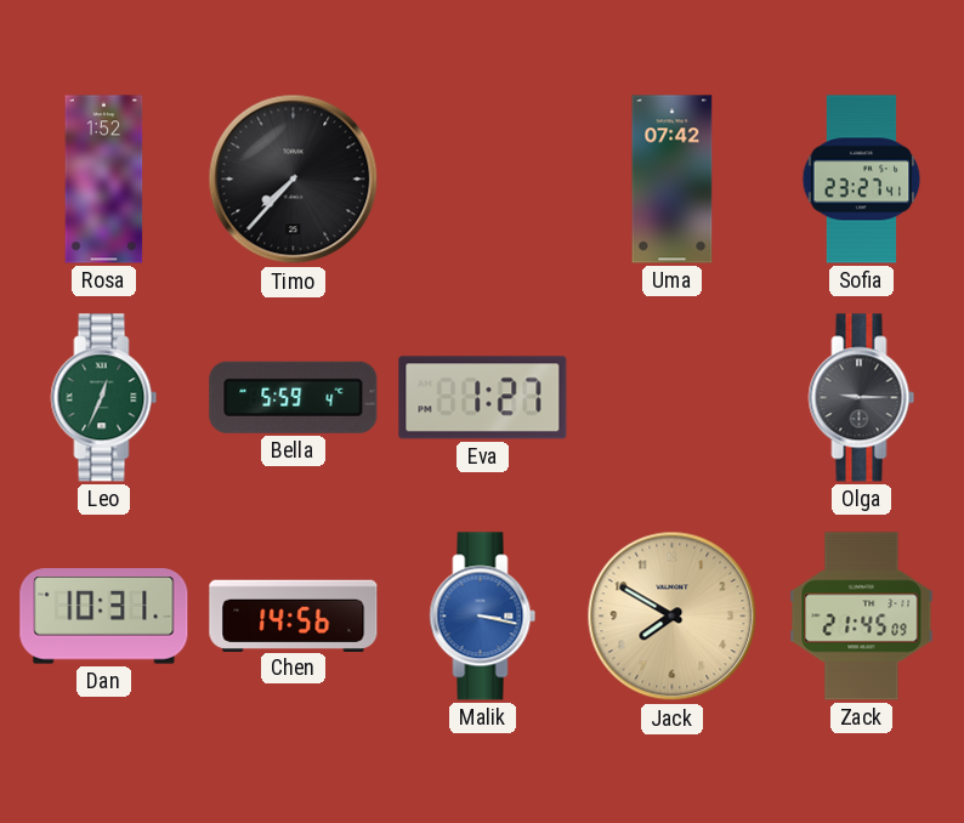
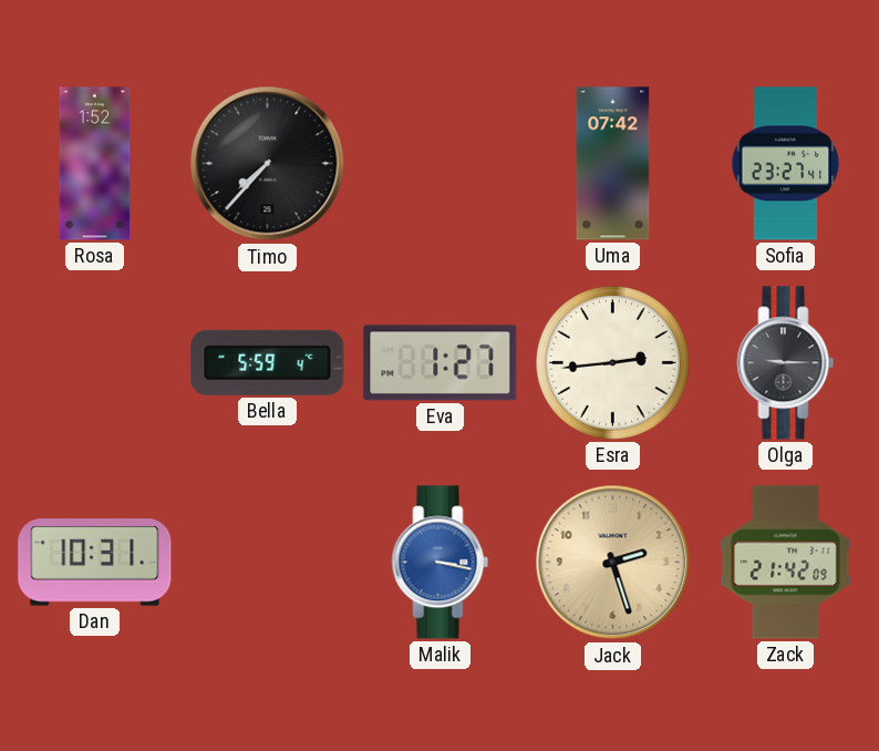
Leo: 12:34 -> none
Esra: none -> 2:44
Chen: 14:56 -> none
Jack: 7:50 -> 2:27
Zack: 21:45 -> 21:42
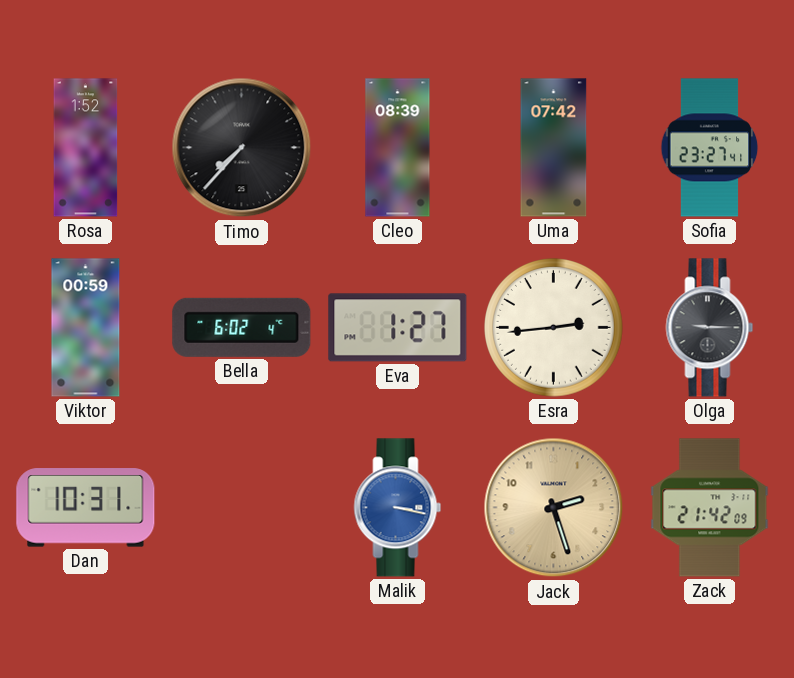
Cleo: none -> 08:39
Viktor: none -> 00:59
Bella: 5:59 -> 6:02
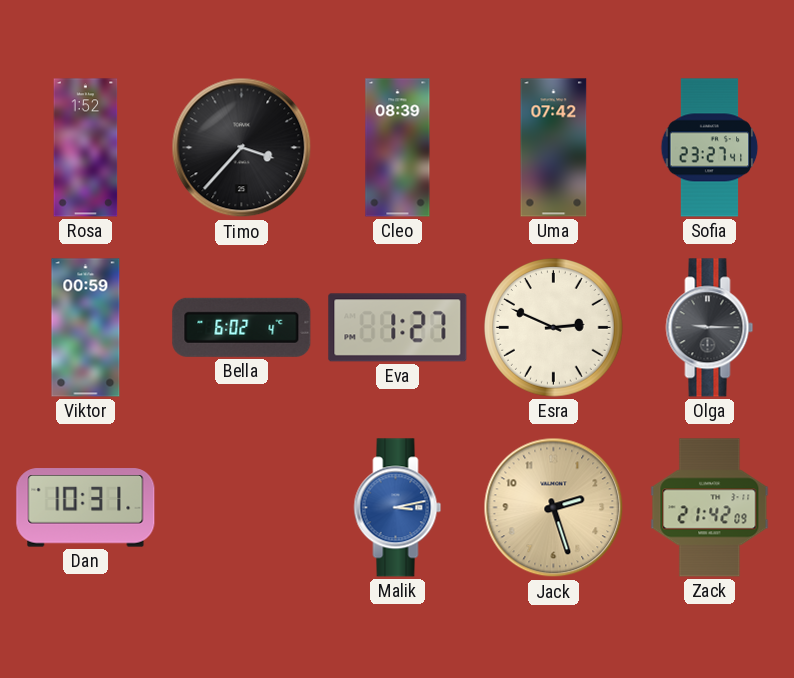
Timo: 7:37 -> 3:37
Esra: 2:44 -> 2:49
Malik: 3:17 -> 3:13
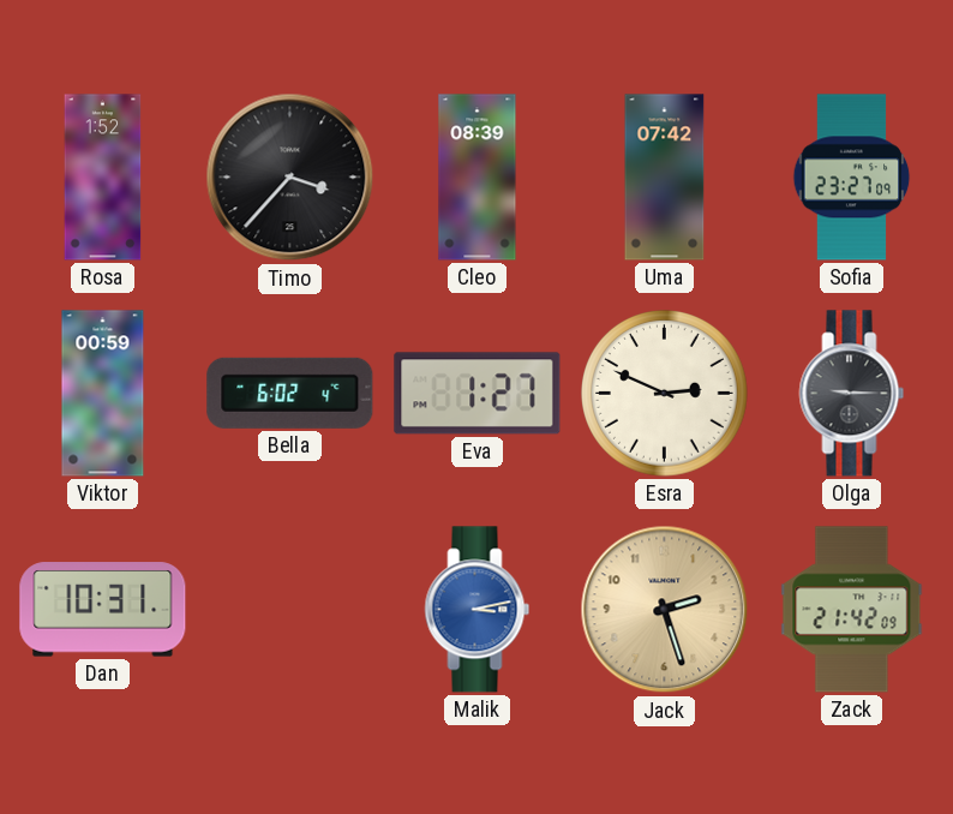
Sofia: 23:27:41 -> 23:27:09
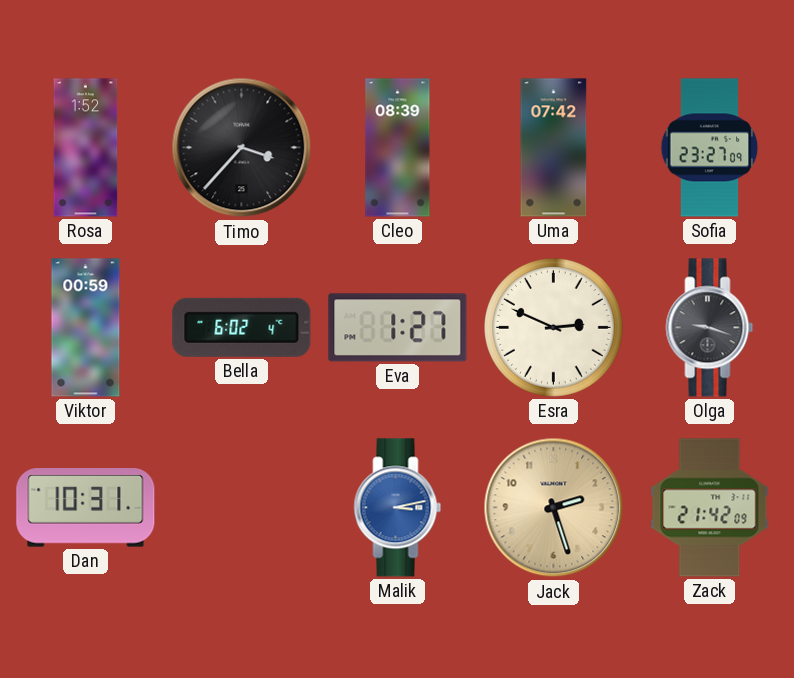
Olga: 9:15 -> 9:18
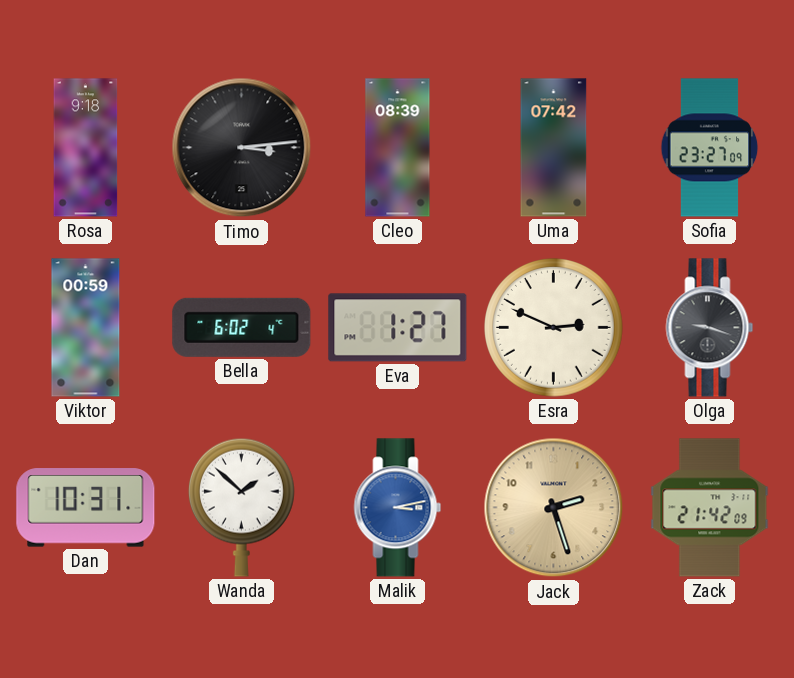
Rosa: 1:52 -> 9:18
Timo: 3:37 -> 3:14
Wanda: none -> 1:52
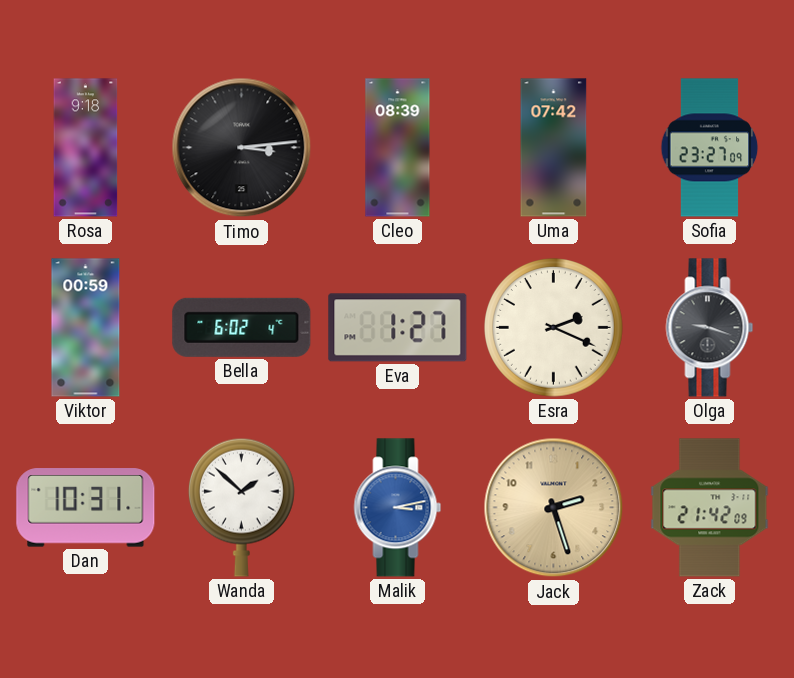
Esra: 2:49 -> 2:19
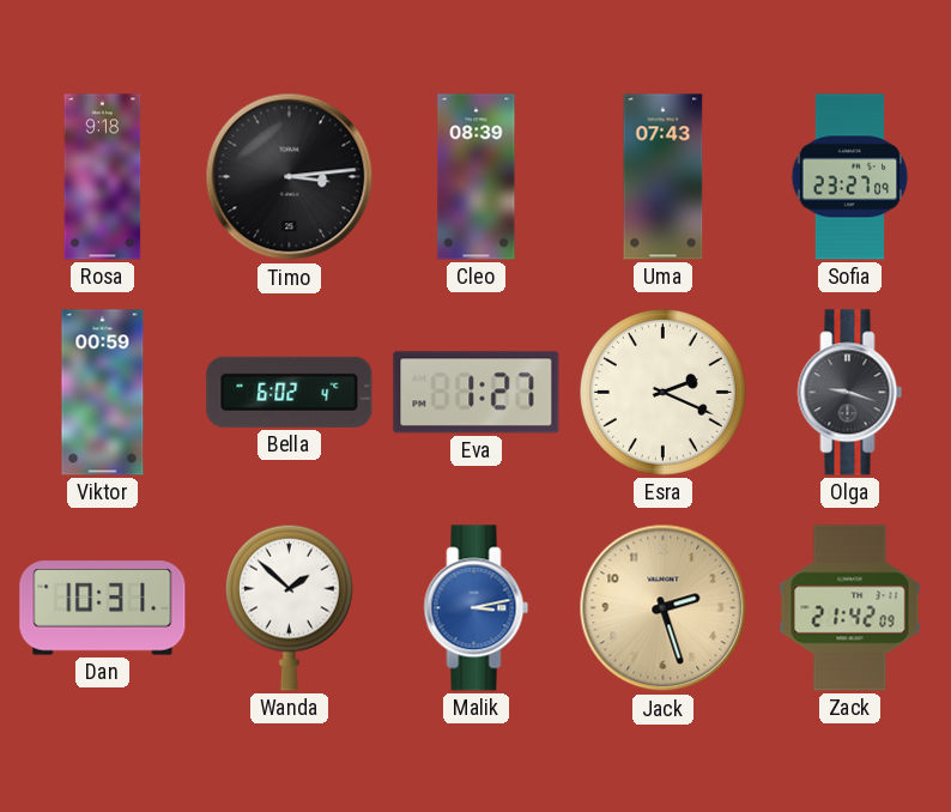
Uma: 07:42 -> 07:43
